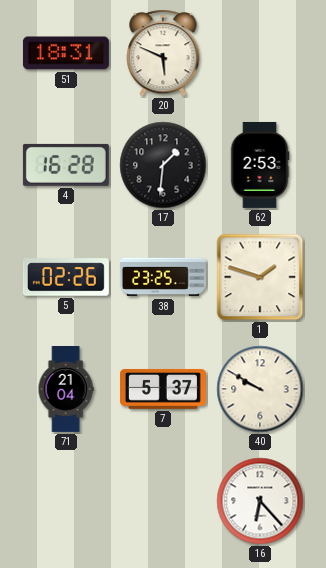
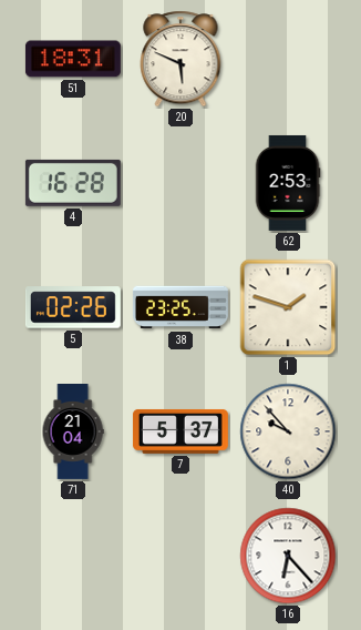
17: 1:31 -> none
40: 9:50 -> 9:53
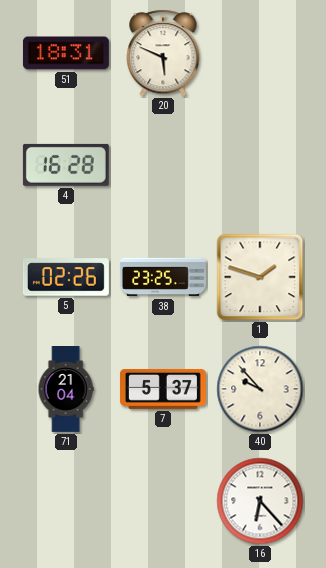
62: 2:53 -> none
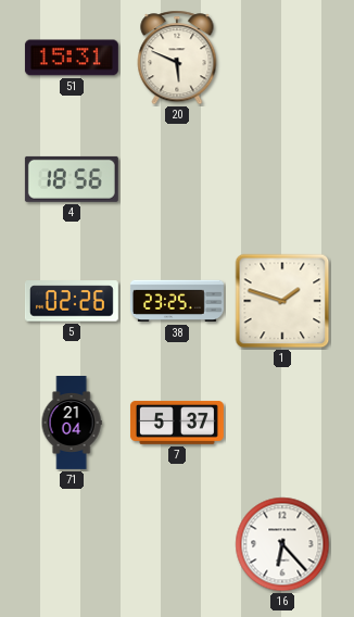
51: 18:31 -> 15:31
4: 16:28 -> 18:56
40: 9:53 -> none
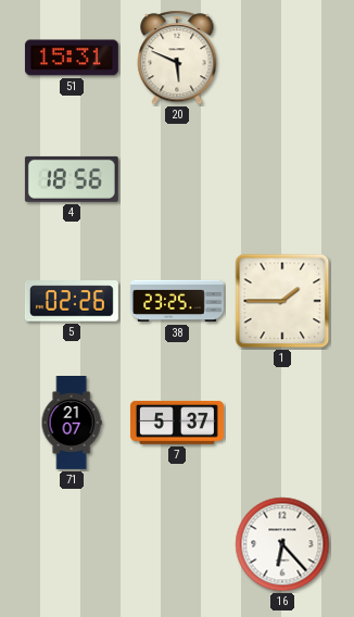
1: 1:48 -> 1:45
71: 21:04 -> 21:07
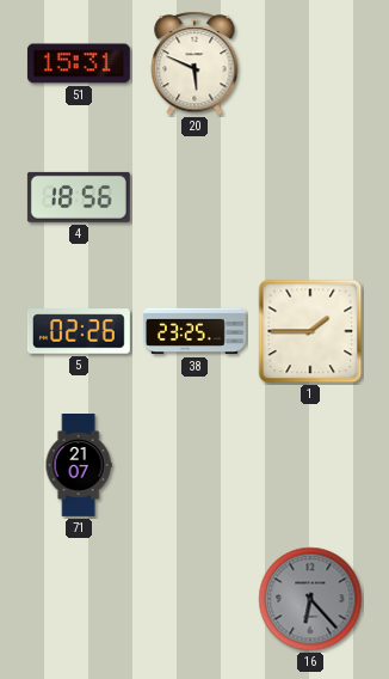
7: 5:37 -> none
16 dial: white -> grey
